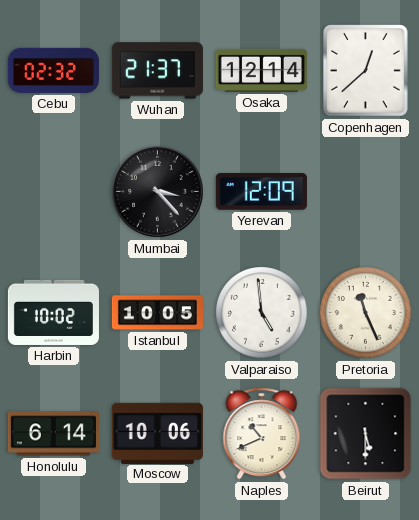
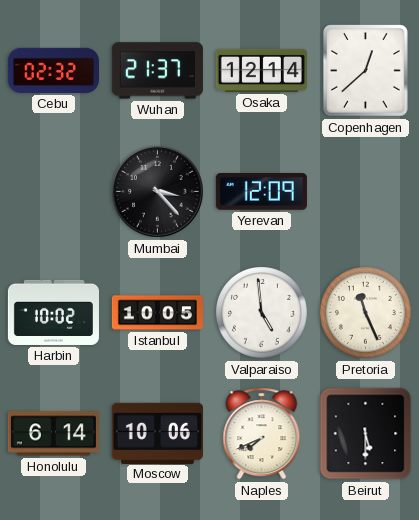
Naples: 10:41 -> 7:41
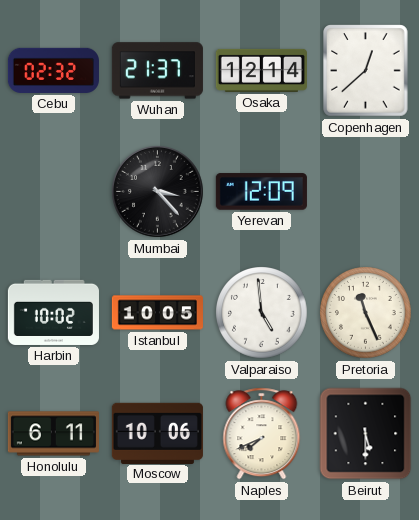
Honolulu: 6:14 -> 6:11
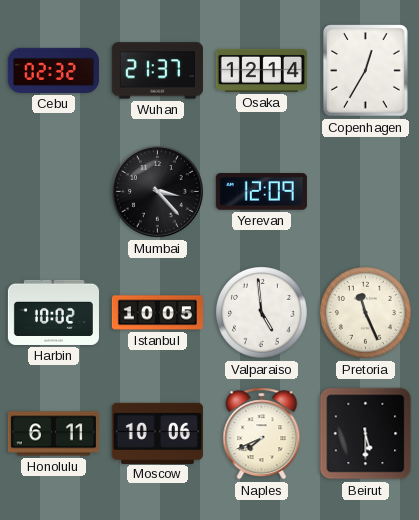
Copenhagen: 12:38 -> 12:35
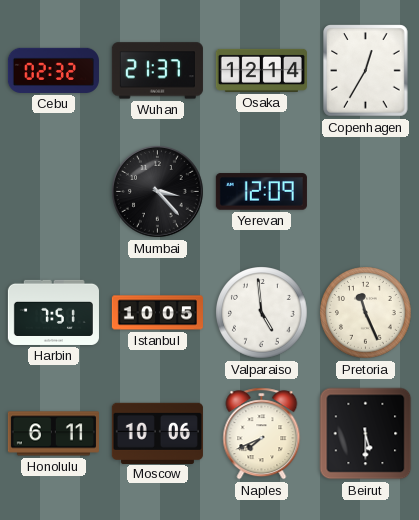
Harbin: 10:02 -> 7:51
